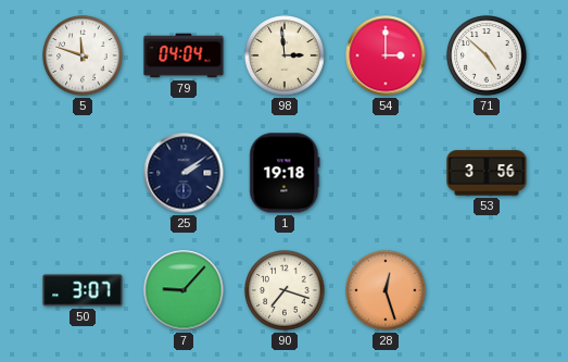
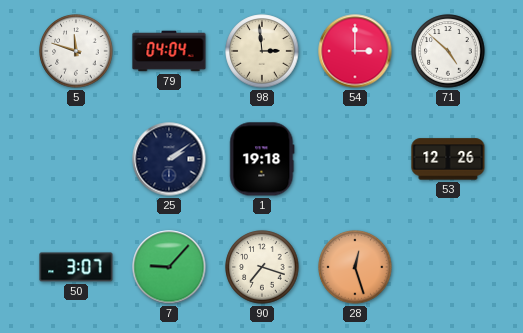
53: 3:56 -> 12:26
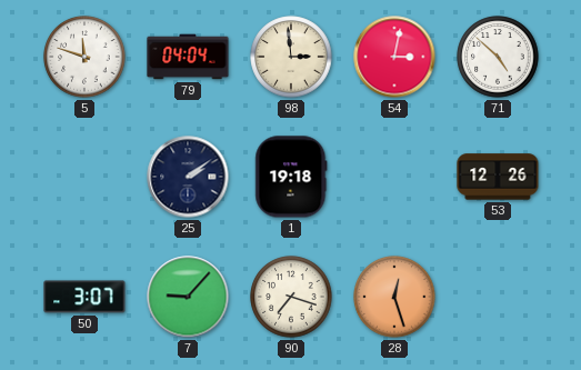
54: 3:00 -> 3:02
